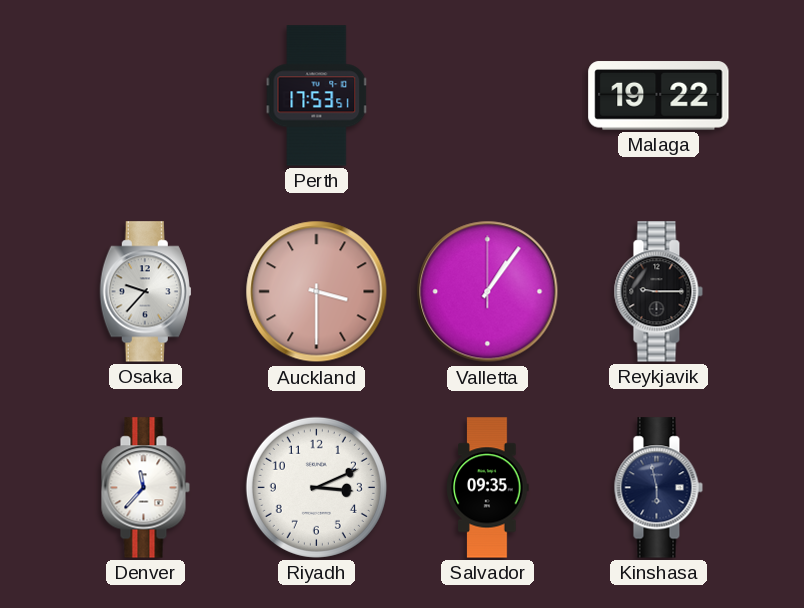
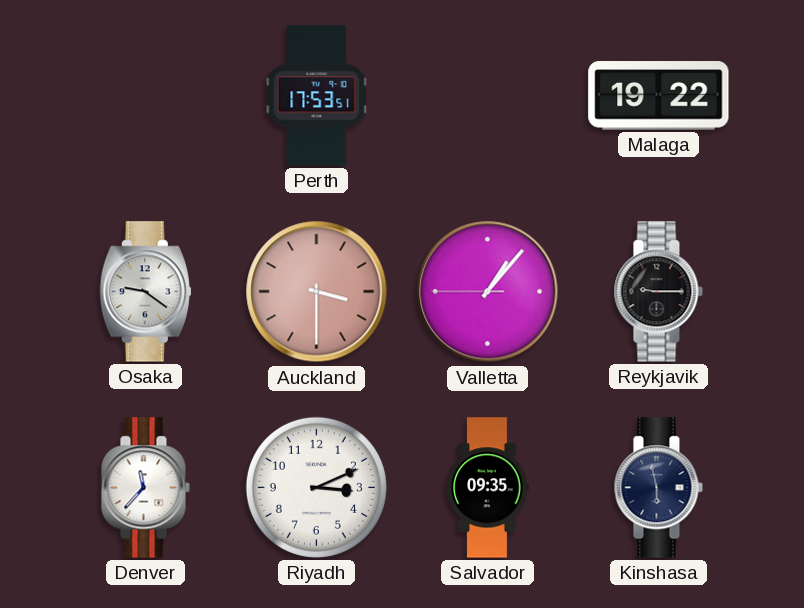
Osaka: 9:37 -> 9:21
Valletta: 1:06:00 -> 1:06:45
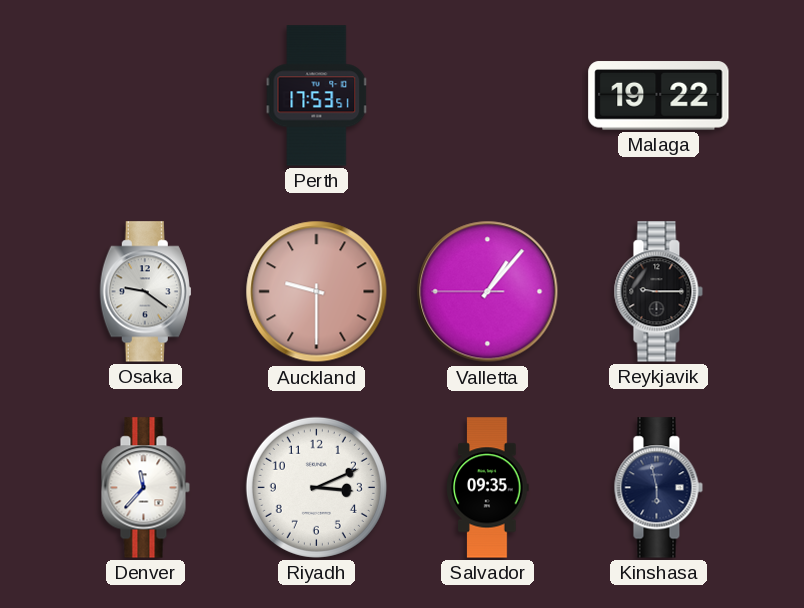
Auckland: 3:30 -> 9:30
